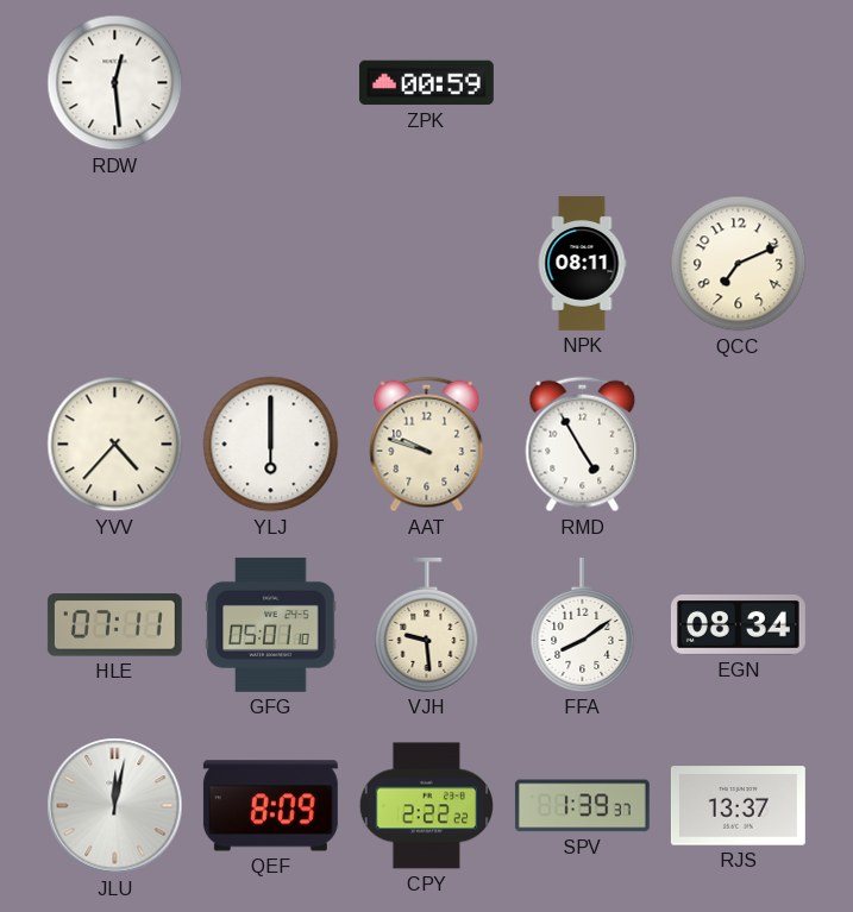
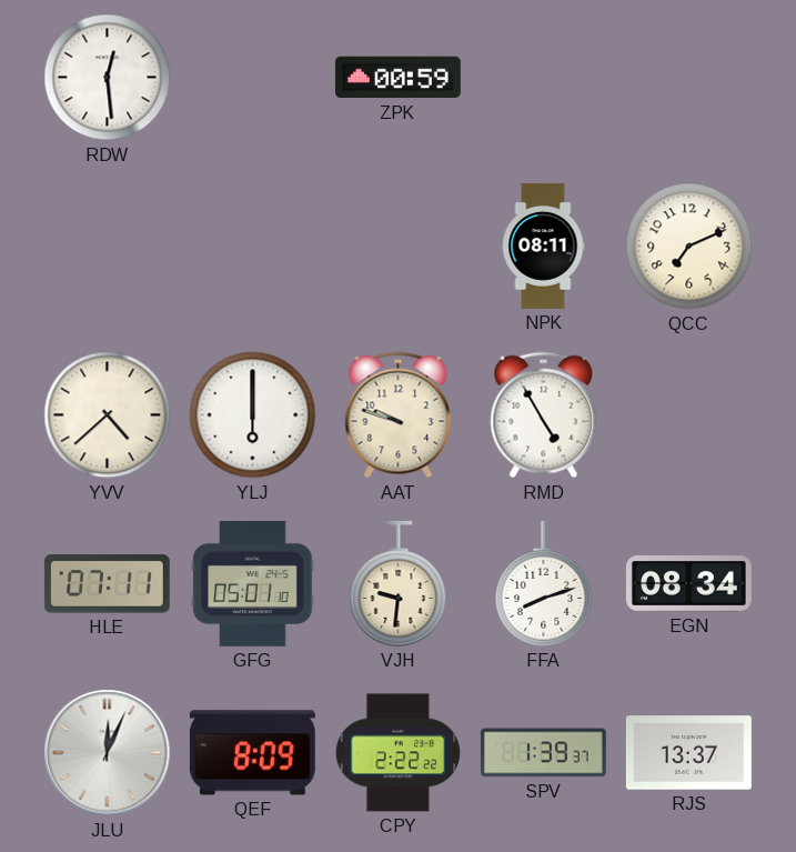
YVV: 4:37 -> 4:38
VJH: 9:29 -> 9:31
FFA: 8:09 -> 8:12
JLU: 12:02 -> 12:04
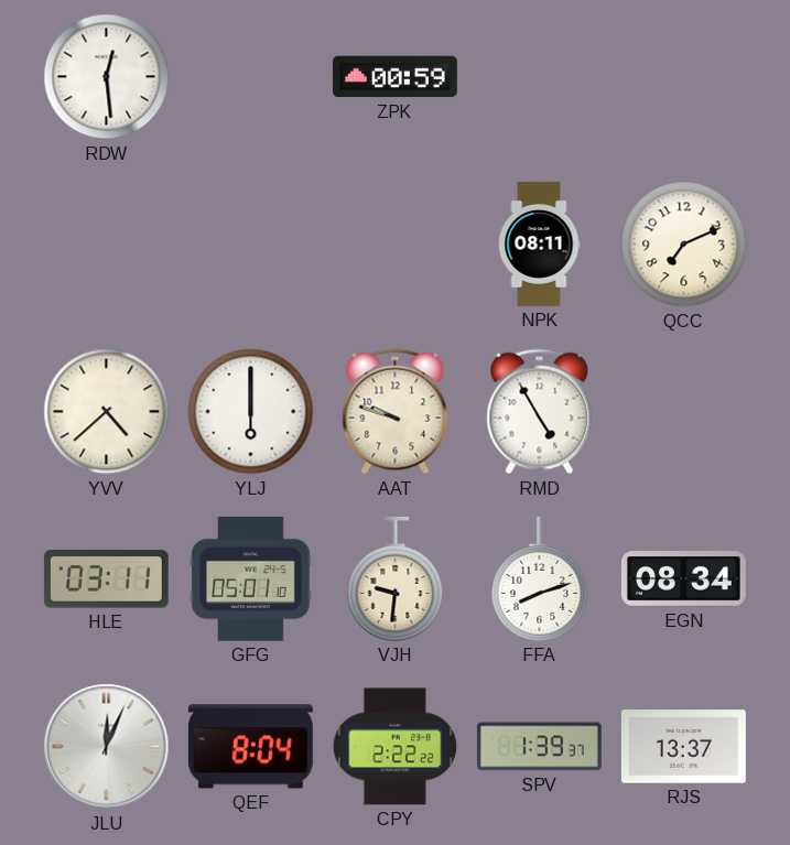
HLE: 07:11 -> 03:11
QEF: 8:09 -> 8:04
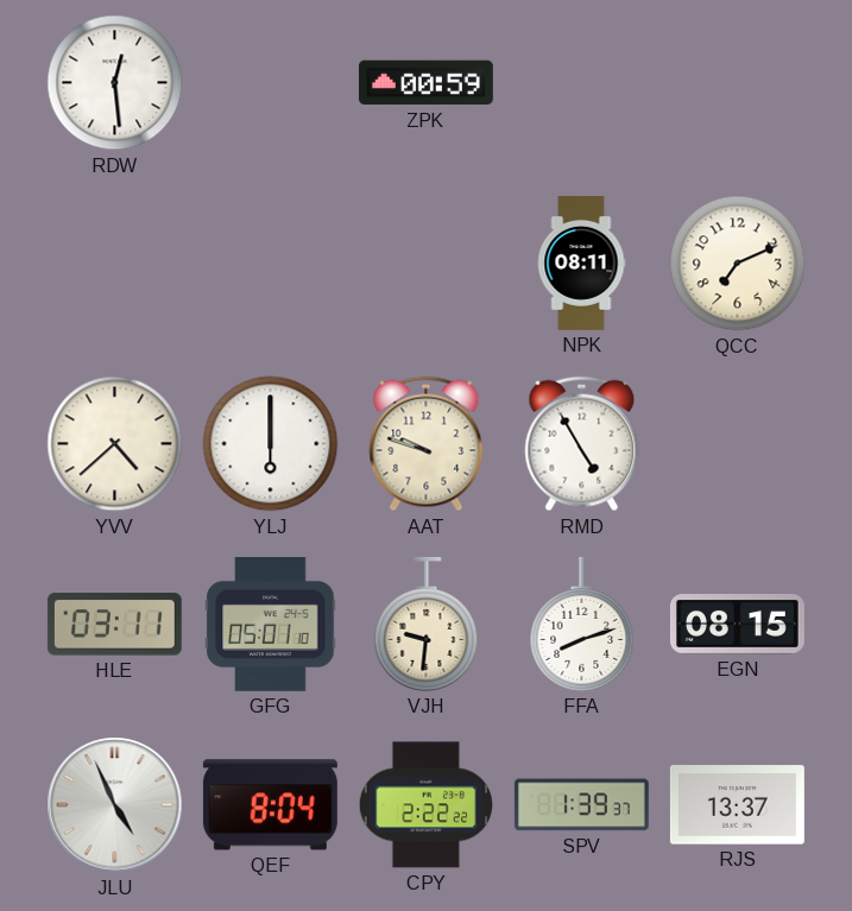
EGN: 08:34 -> 08:15
JLU: 12:04 -> 4:56
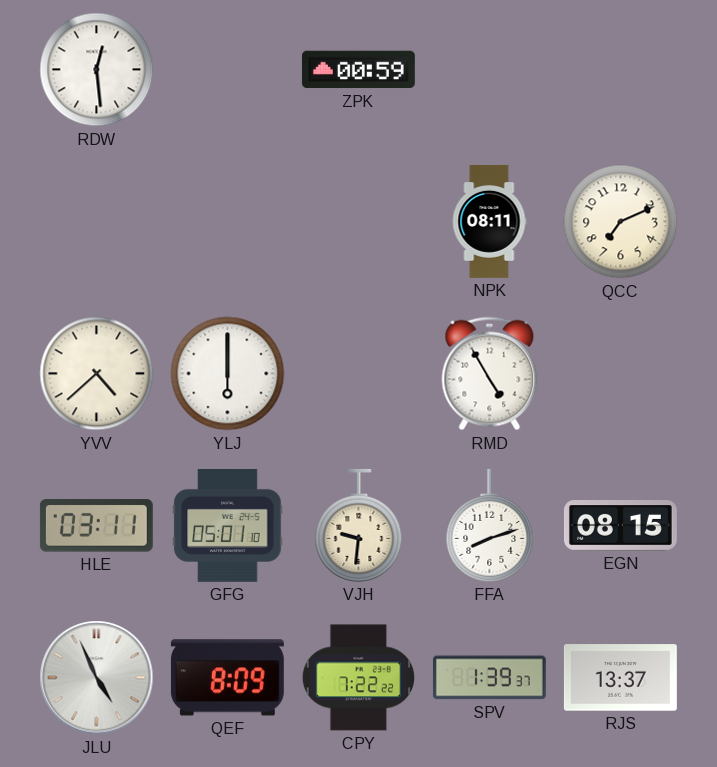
AAT: 9:48 -> none
QEF: 8:04 -> 8:09
CPY: 2:22 -> 7:22
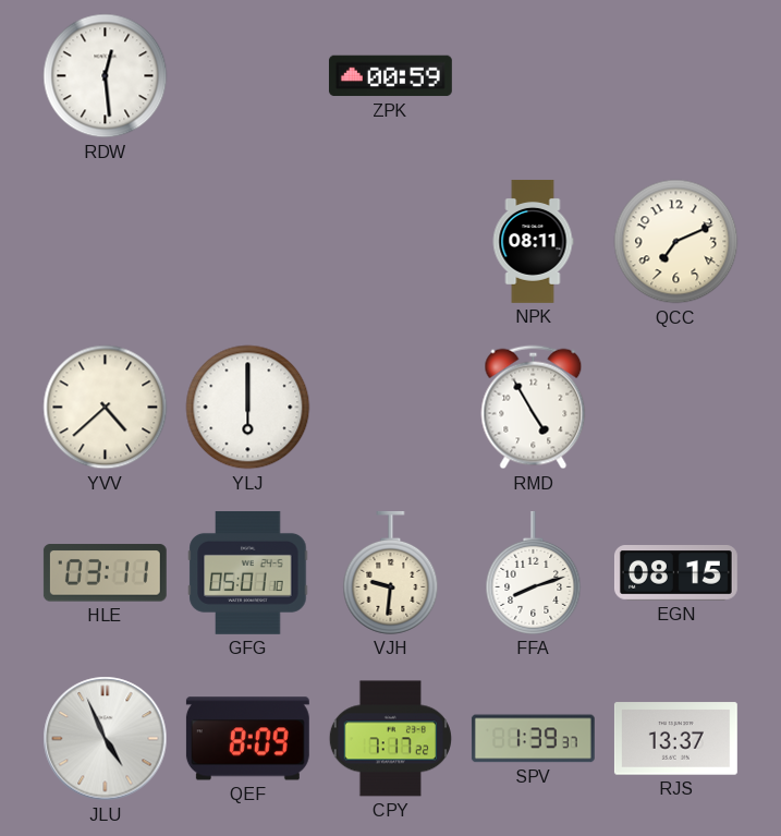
CPY: 7:22 -> 7:17
